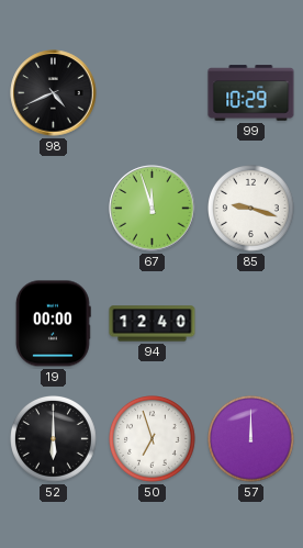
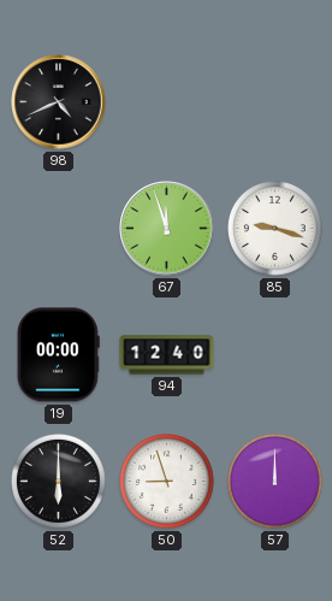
99: 10:29 -> none
50: 6:57 -> 8:57
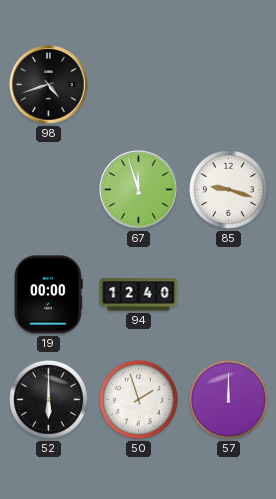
98: 4:41 -> 4:42
50: 8:57 -> 1:57
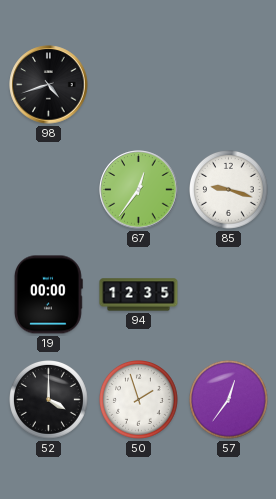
67: 11:57 -> 12:36
94: 12:40 -> 12:35
52: 6:00 -> 4:00
57: 12:00 -> 12:36
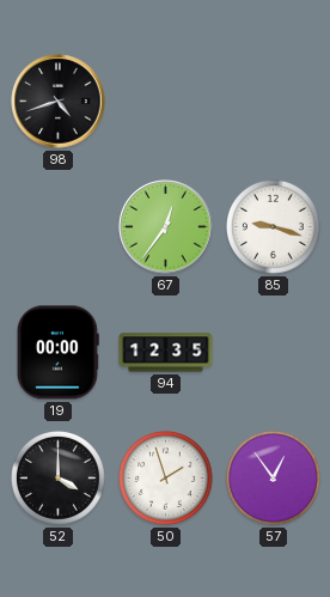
57: 12:36 -> 12:54
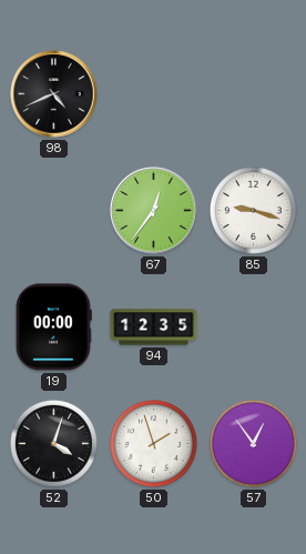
98: 4:42 -> 4:41
52: 4:00 -> 4:03
